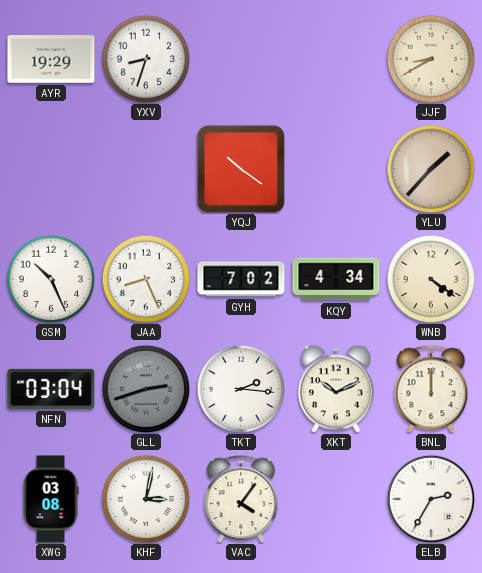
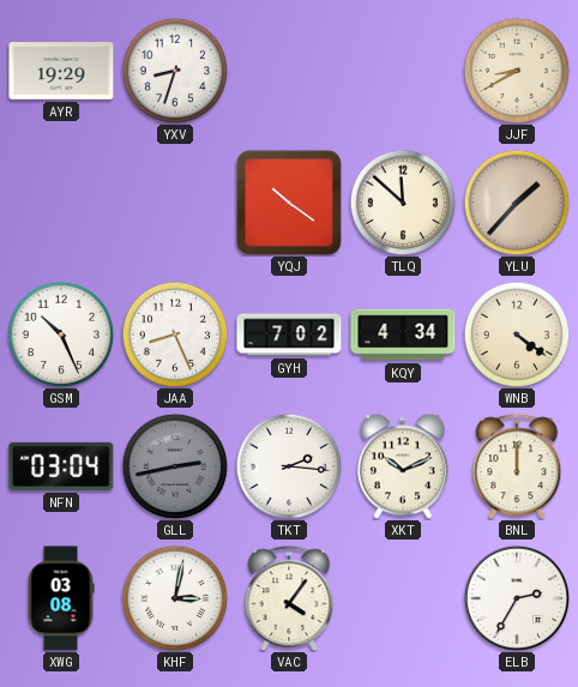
TLQ: none -> 11:52
GLL: 2:42 -> 2:43
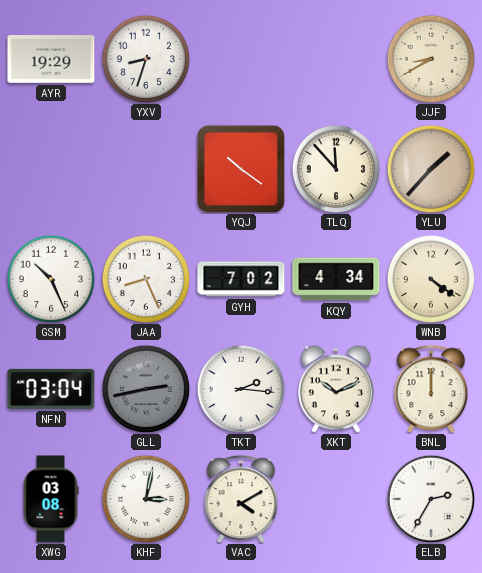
TLQ: 11:52 -> 11:53
VAC: 4:06 -> 4:10
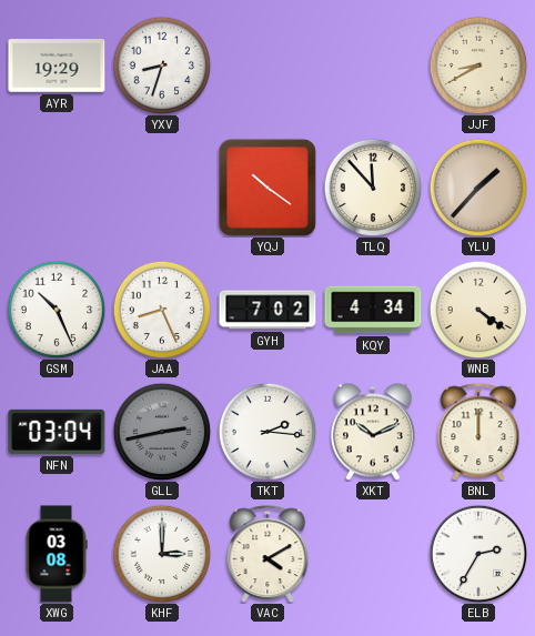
KHF: 3:02 -> 3:00
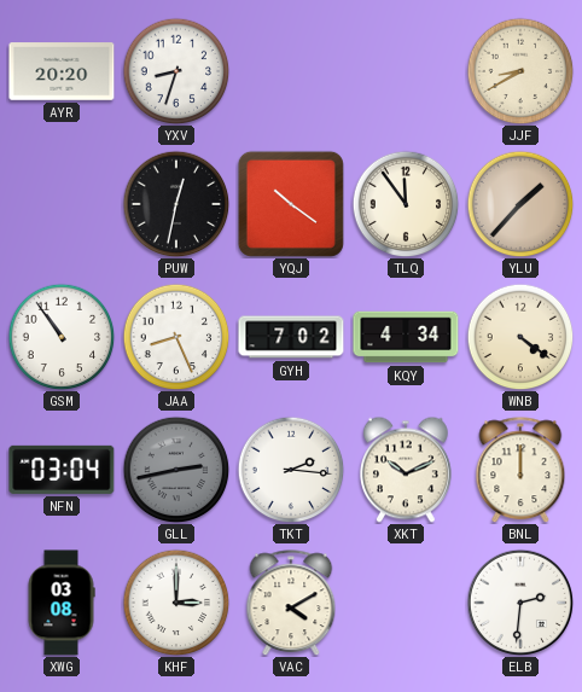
AYR: 19:29 -> 20:20
PUW: none -> 12:32
TLQ: 11:53 -> 11:54
GSM: 10:26 -> 10:54
ELB: 2:35 -> 2:31
